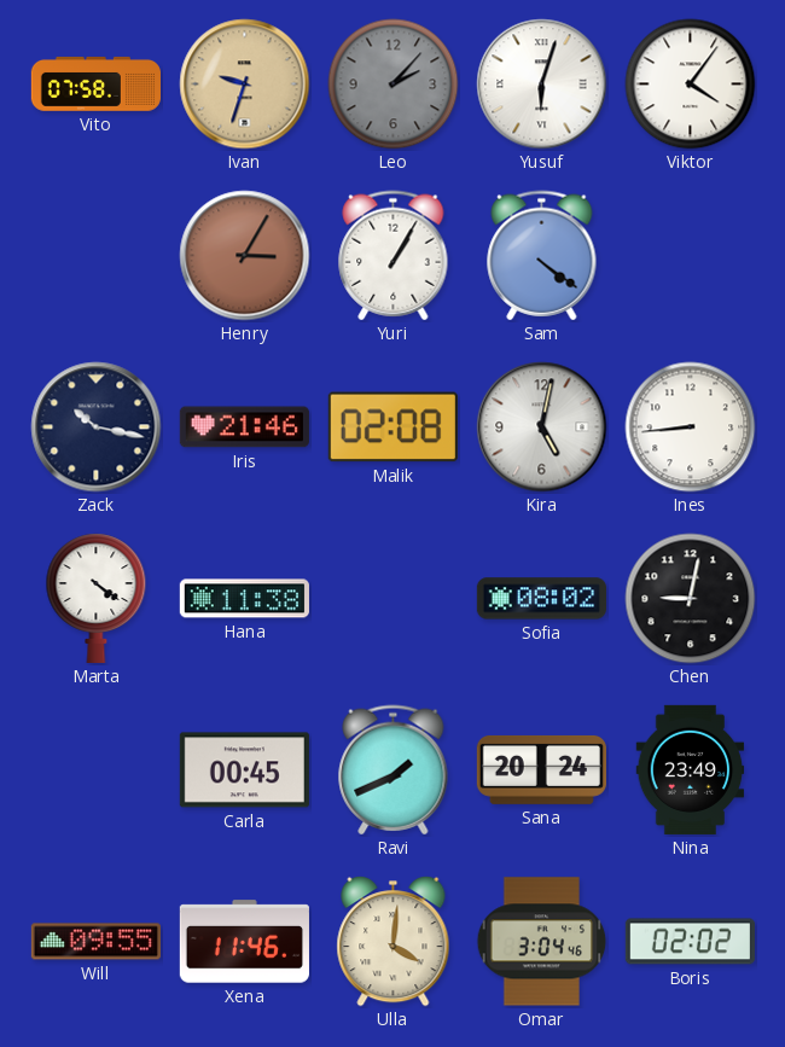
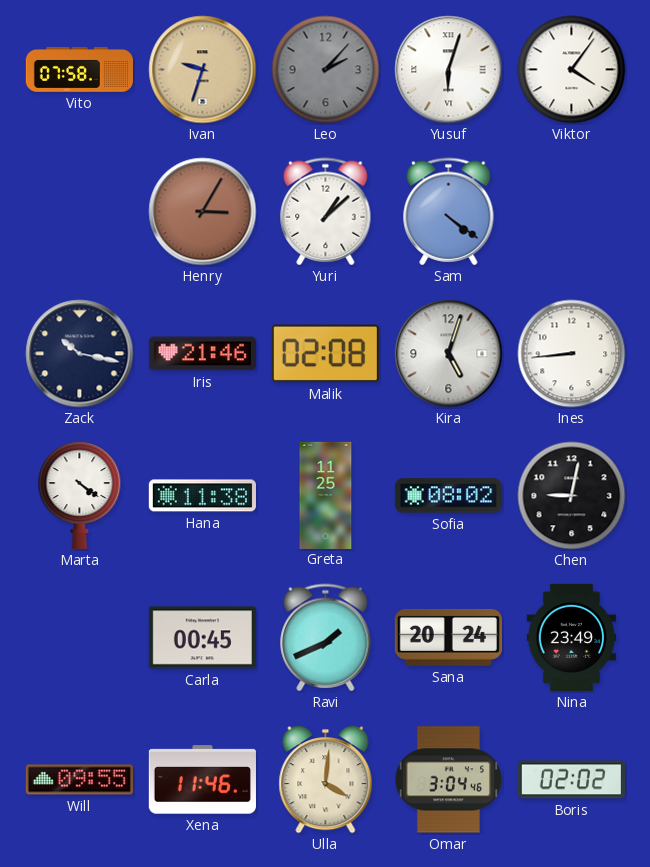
Yuri: 1:05 -> 1:08
Kira: 5:02 -> 5:03
Greta: none -> 11:25
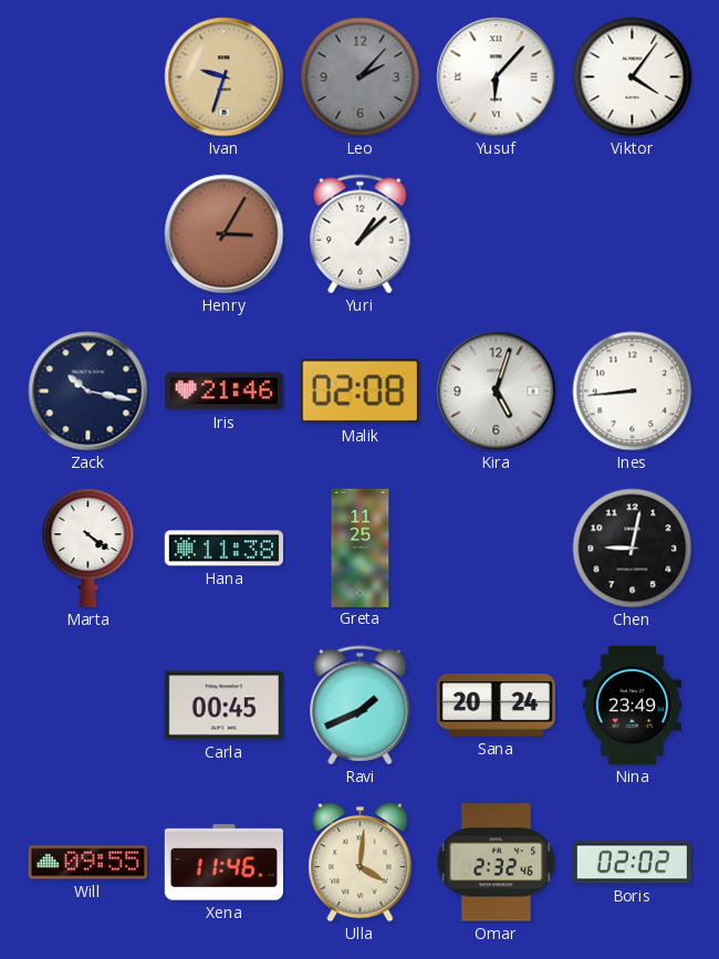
Vito: 07:58 -> none
Yusuf: 6:03 -> 6:07
Sam: 4:21 -> none
Sofia: 08:02 -> none
Omar: 3:04 -> 2:32
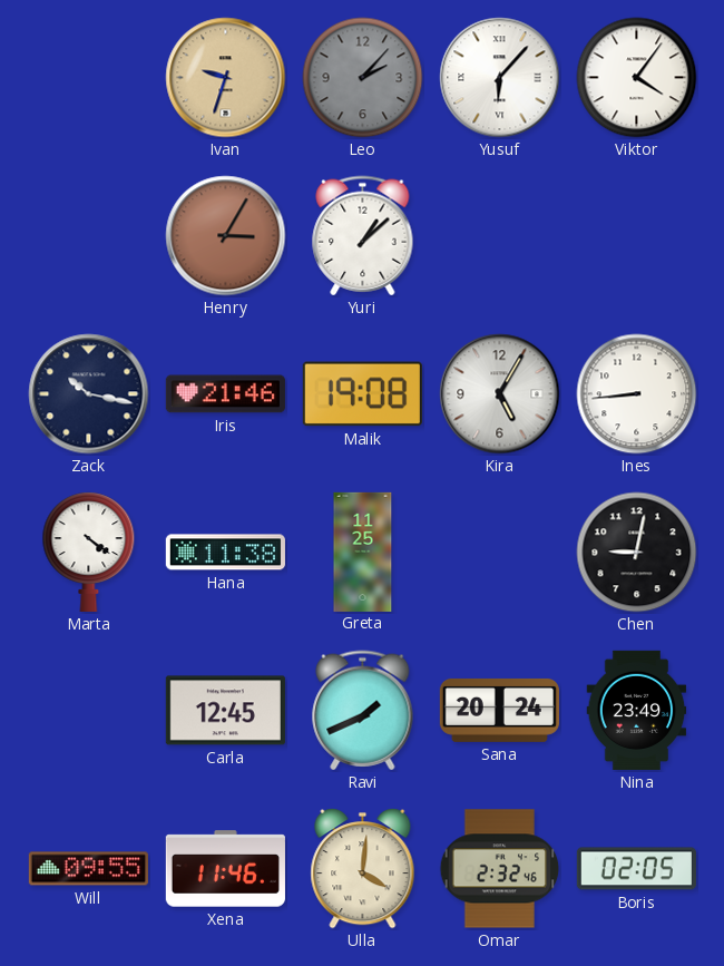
Malik: 02:08 -> 19:08
Kira: 5:03 -> 5:05
Carla: 00:45 -> 12:45
Boris: 02:02 -> 02:05
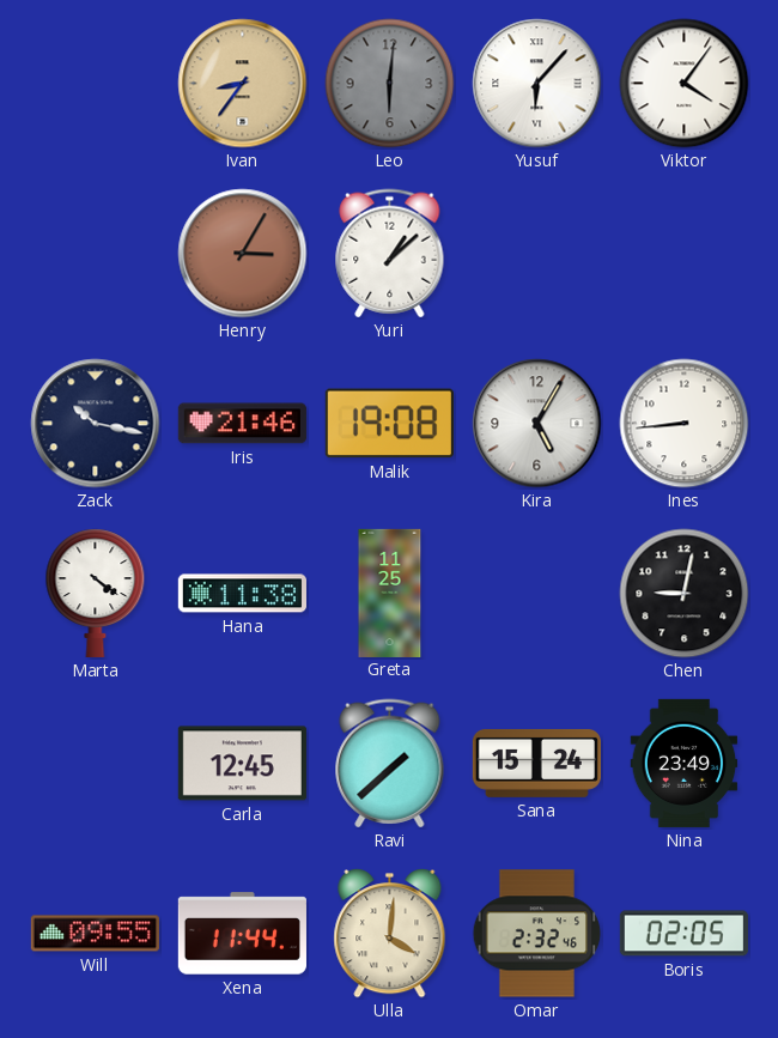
Ivan: 9:33 -> 8:36
Leo: 2:07 -> 6:01
Ravi: 1:41 -> 1:38
Sana: 20:24 -> 15:24
Xena: 11:46 -> 11:44
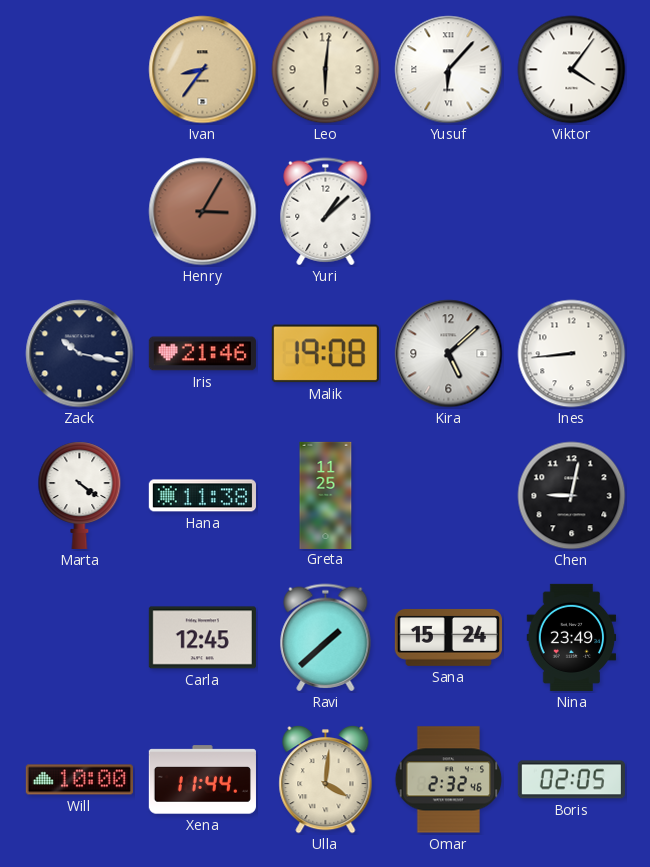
Leo dial: grey -> cream
Kira: 5:05 -> 5:08
Will: 09:55 -> 10:00
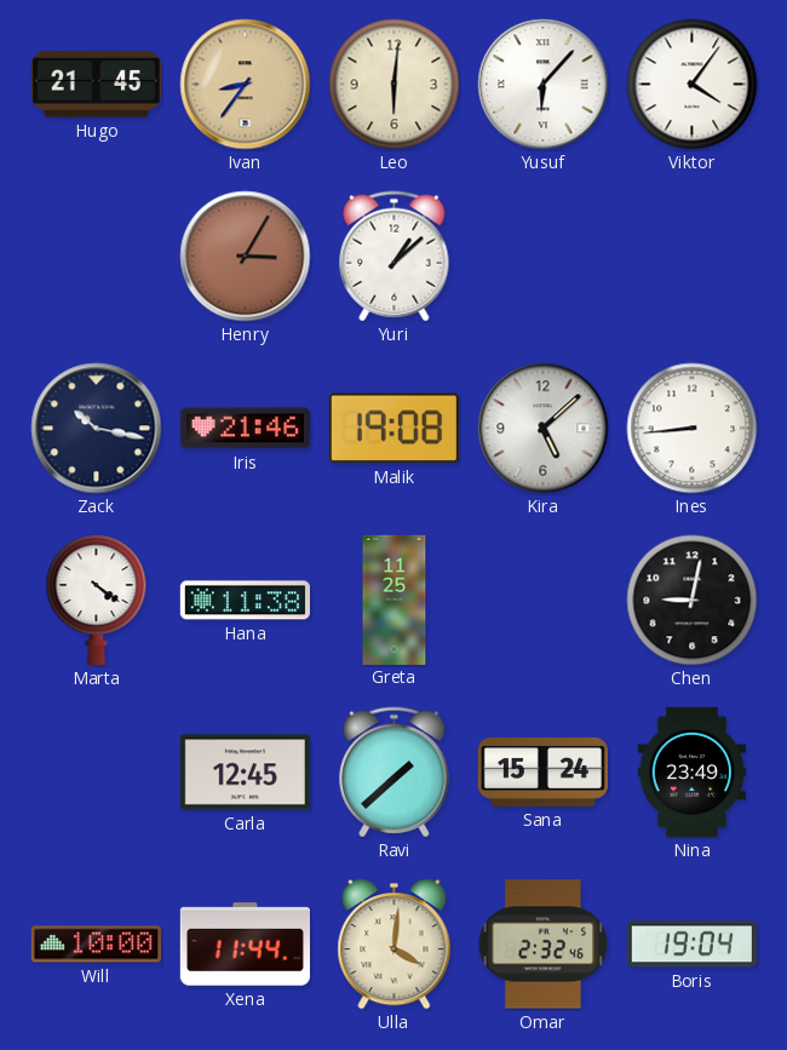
Hugo: none -> 21:45
Boris: 02:05 -> 19:04
